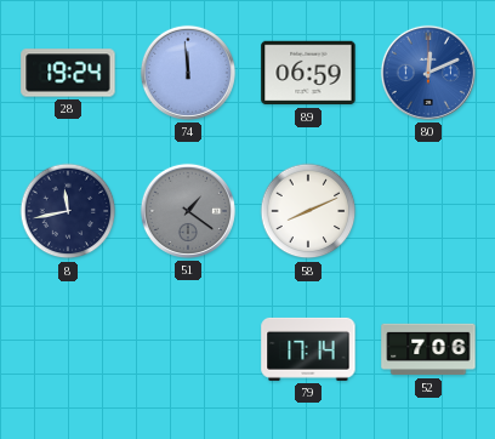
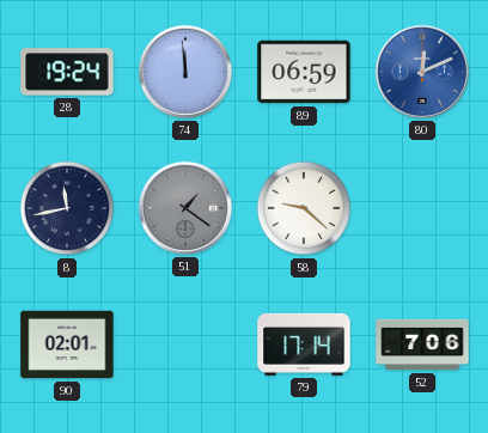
58: 8:11 -> 9:22
90: none -> 02:01
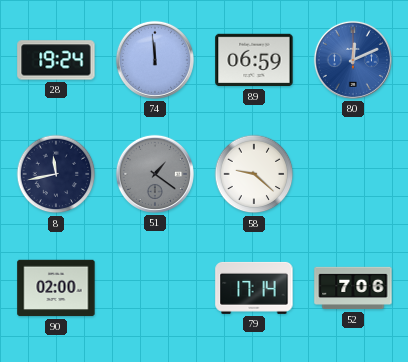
90: 02:01 -> 02:00
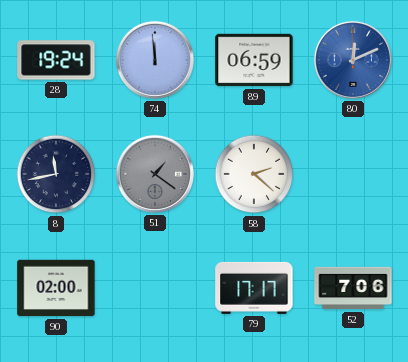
58: 9:22 -> 2:22
79: 17:14 -> 17:17
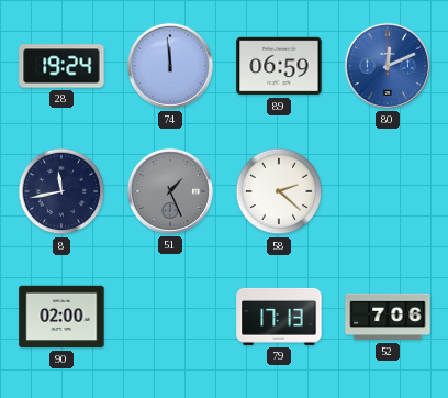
51: 1:21 -> 1:26
79: 17:17 -> 17:13
